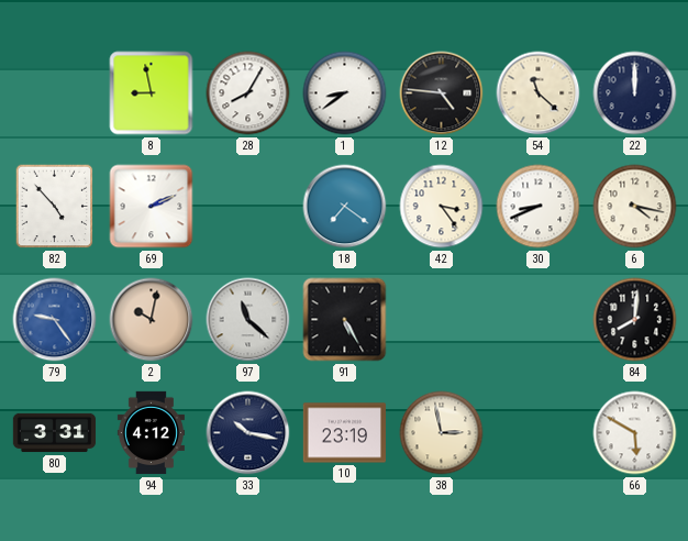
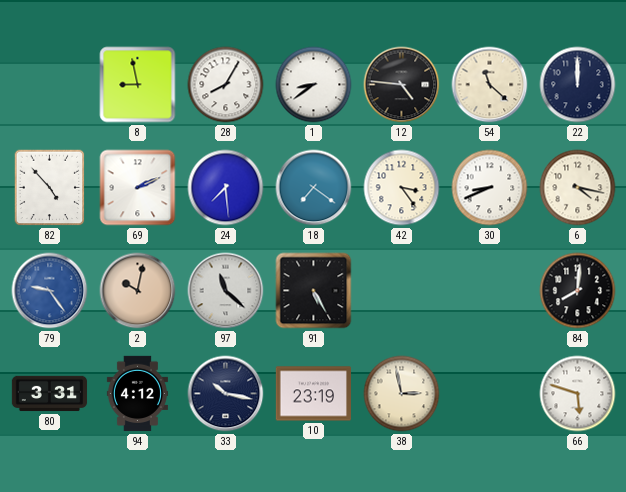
24: none -> 7:29
66: 5:50 -> 5:48
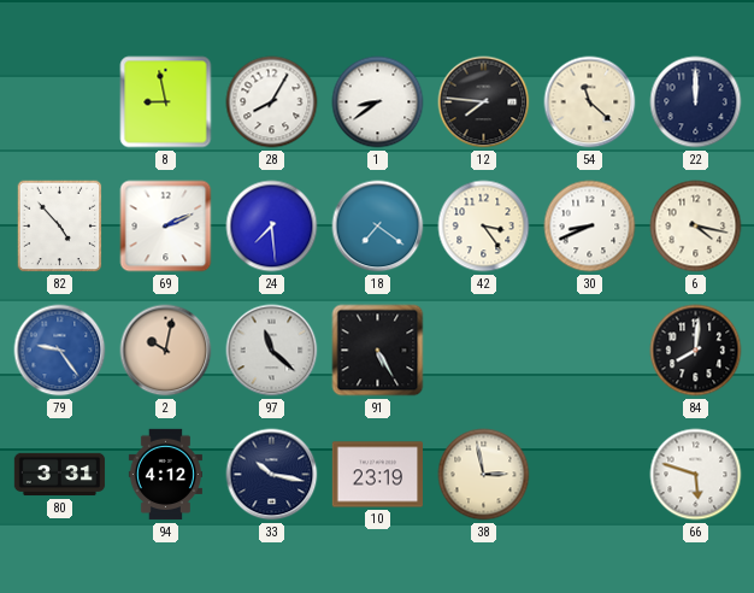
12: 4:46 -> 7:46
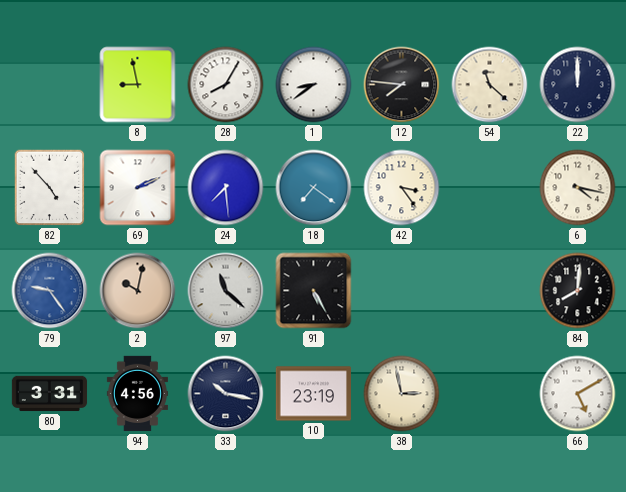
30: 8:41 -> none
94: 4:12 -> 4:56
66: 5:48 -> 5:10
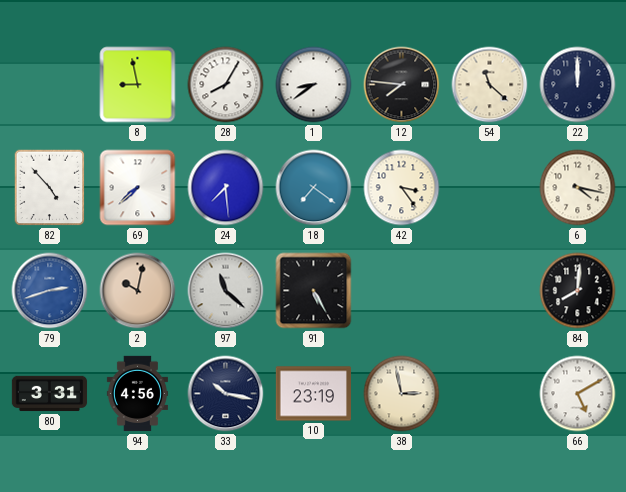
69: 2:11 -> 7:38
79: 9:24 -> 2:42
